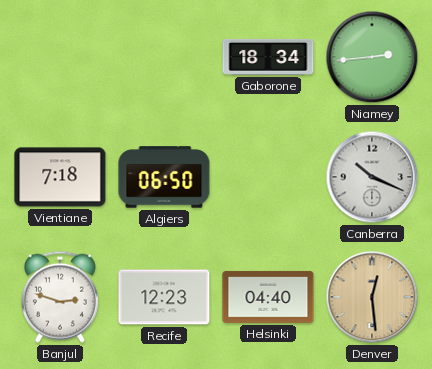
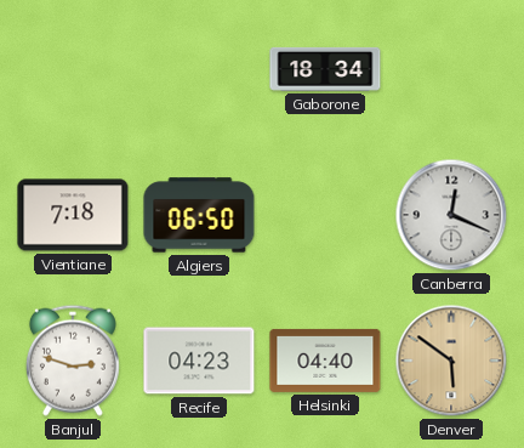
Niamey: 2:44 -> none
Canberra: 10:19 -> 12:19
Recife: 12:23 -> 04:23
Denver: 12:29 -> 5:51
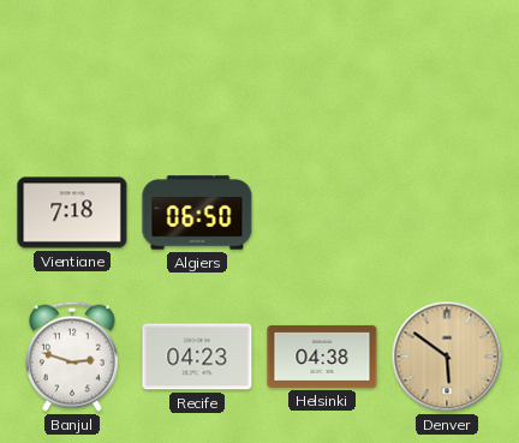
Gaborone: 18:34 -> none
Canberra: 12:19 -> none
Helsinki: 04:40 -> 04:38
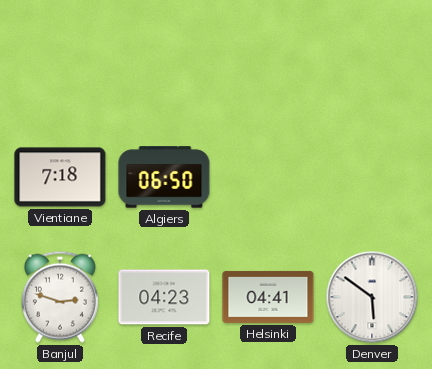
Helsinki: 04:38 -> 04:41
Denver dial: champagne -> white
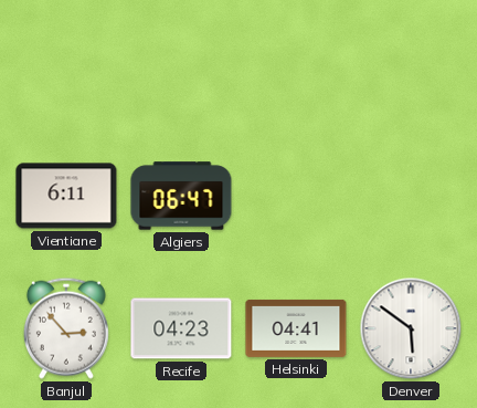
Vientiane: 7:18 -> 6:11
Algiers: 06:50 -> 06:47
Banjul: 2:48 -> 2:53
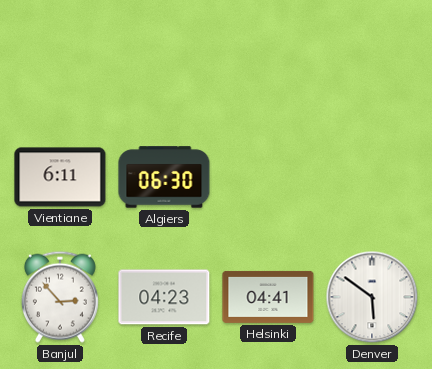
Algiers: 06:47 -> 06:30
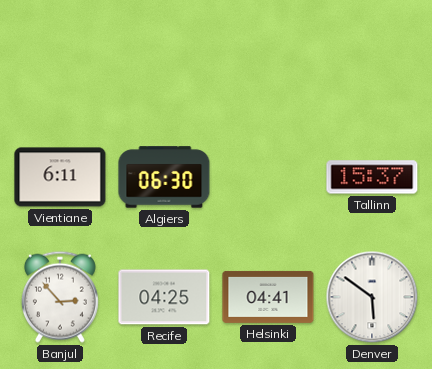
Tallinn: none -> 15:37
Recife: 04:23 -> 04:25
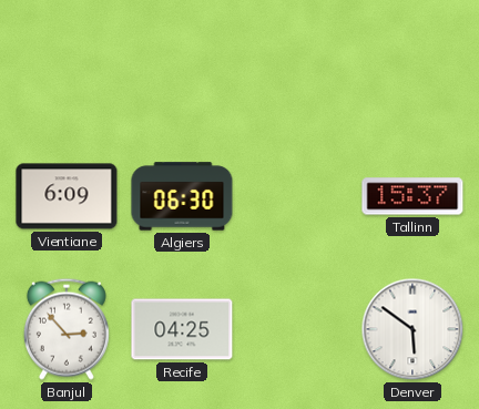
Vientiane: 6:11 -> 6:09
Helsinki: 04:41 -> none
